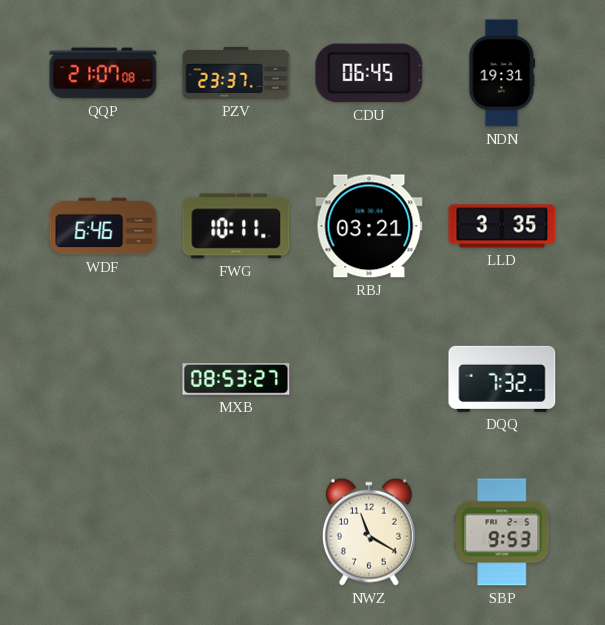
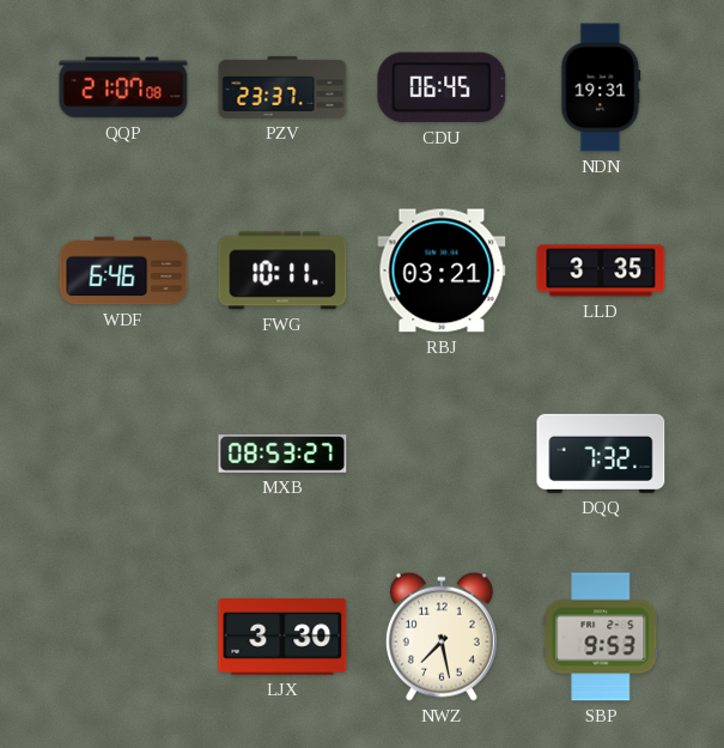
LJX: none -> 3:30
NWZ: 11:20 -> 7:28
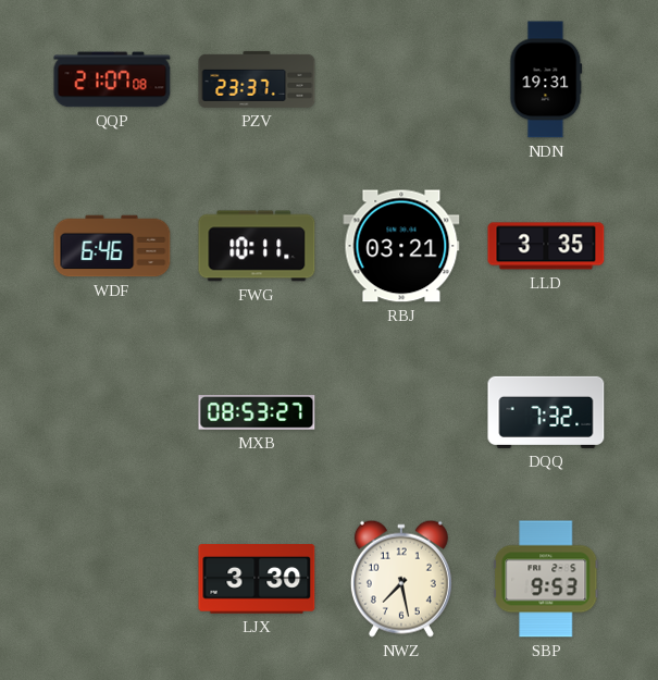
CDU: 06:45 -> none
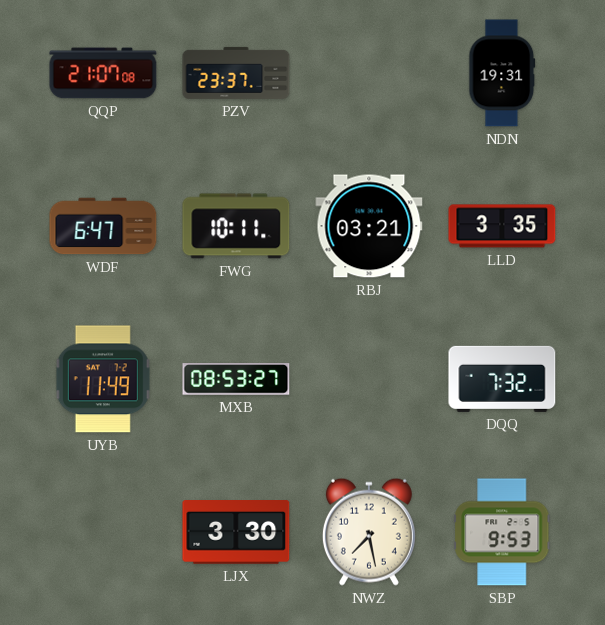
WDF: 6:46 -> 6:47
UYB: none -> 11:49
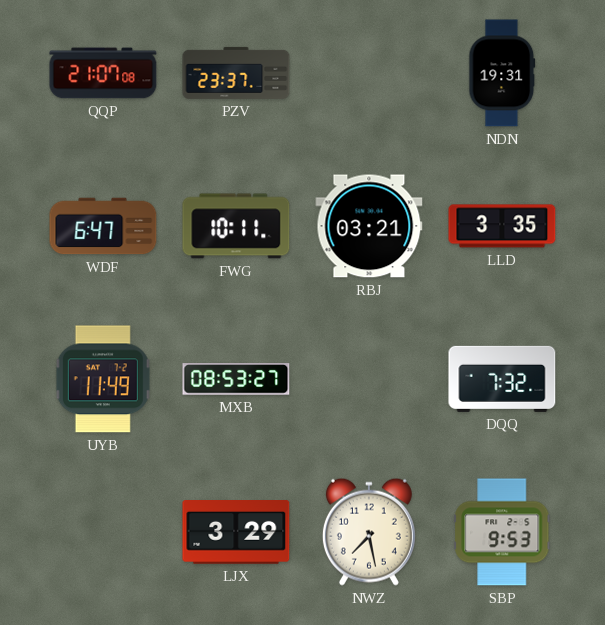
LJX: 3:30 -> 3:29
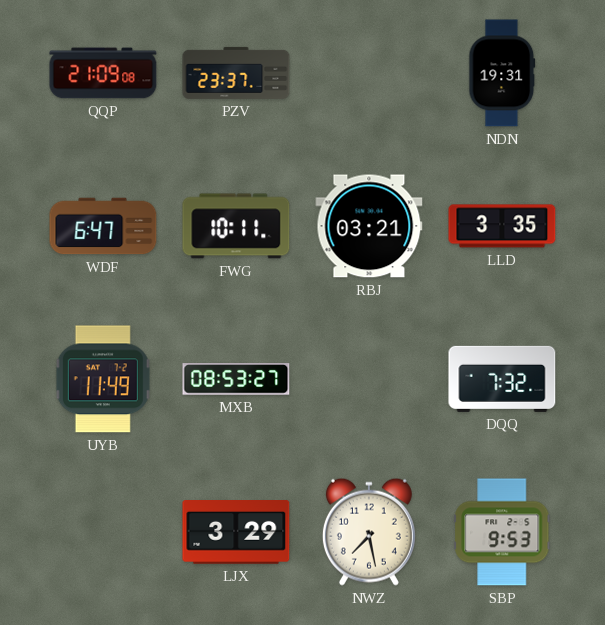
QQP: 21:07 -> 21:09
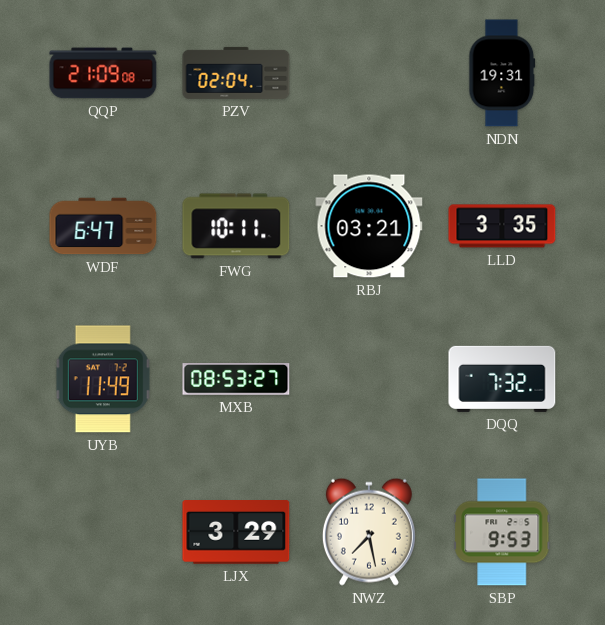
PZV: 23:37 -> 02:04
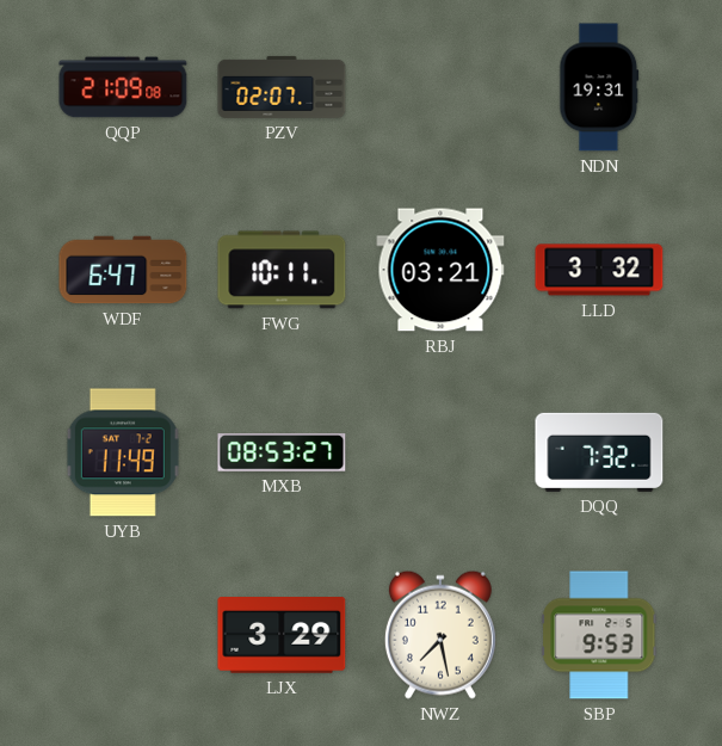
PZV: 02:04 -> 02:07
LLD: 3:35 -> 3:32
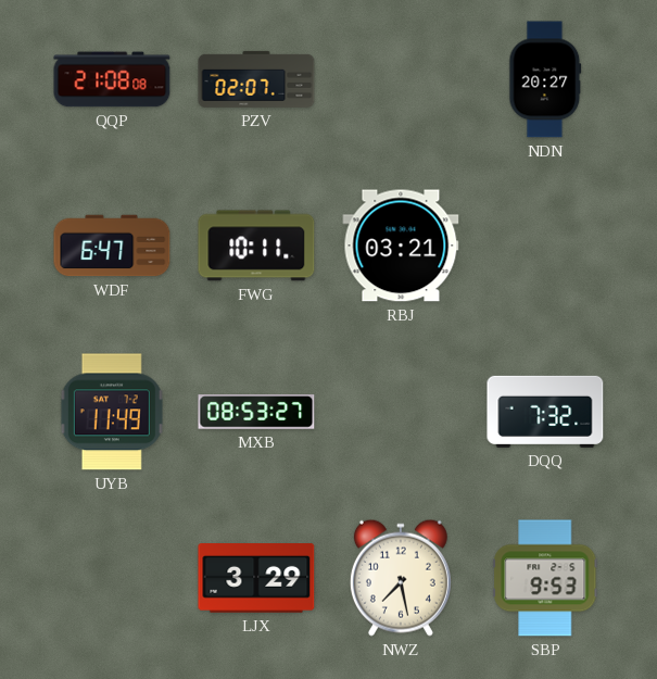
QQP: 21:09 -> 21:08
NDN: 19:31 -> 20:27
LLD: 3:32 -> none
